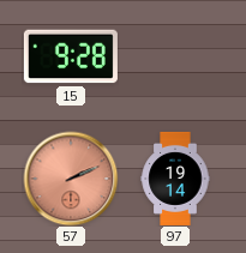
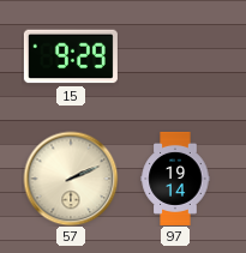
15: 9:28 -> 9:29
57 dial: salmon -> cream
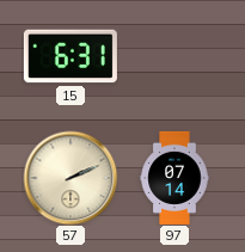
15: 9:29 -> 6:31
97: 19:14 -> 07:14
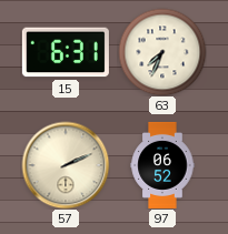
63: none -> 7:34
97: 07:14 -> 06:52
